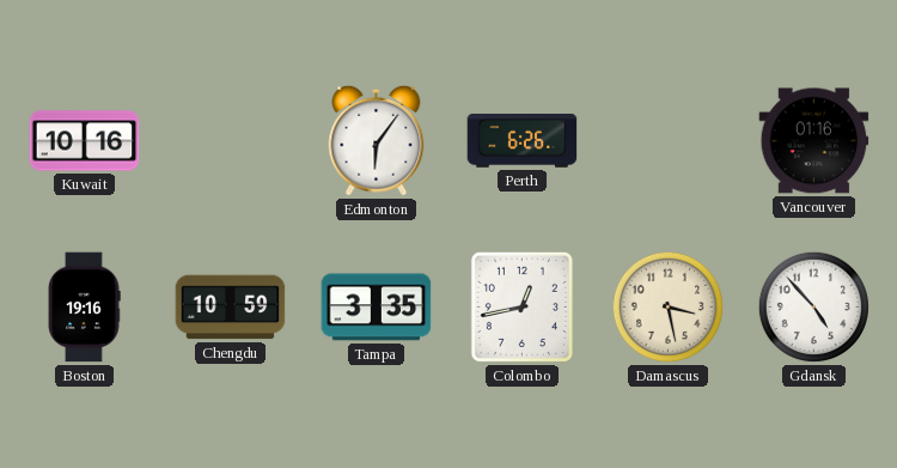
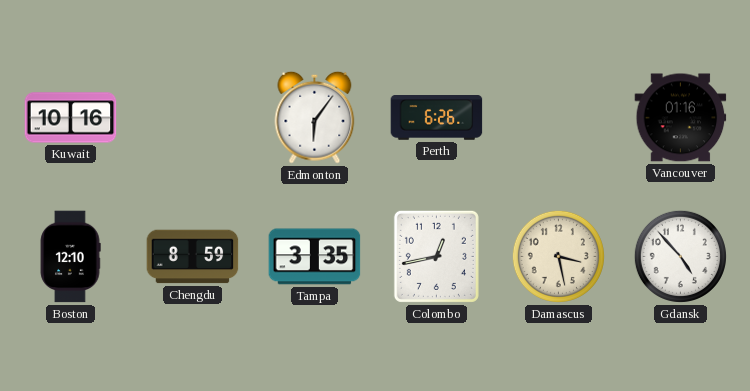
Boston: 19:16 -> 12:10
Chengdu: 10:59 -> 8:59
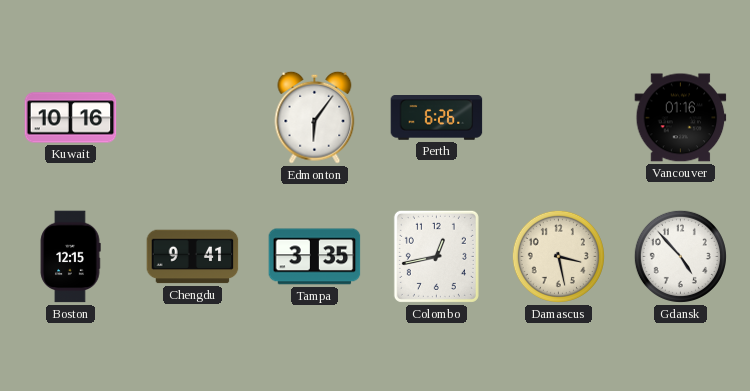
Boston: 12:10 -> 12:15
Chengdu: 8:59 -> 9:41
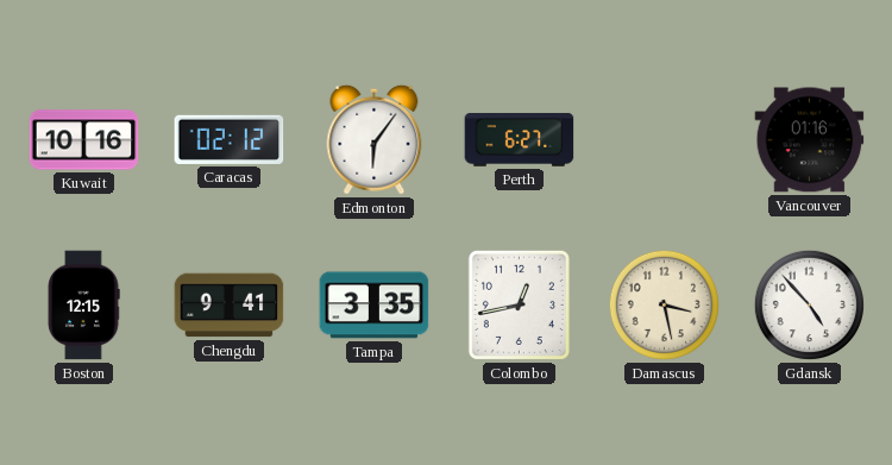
Caracas: none -> 02:12
Perth: 6:26 -> 6:27
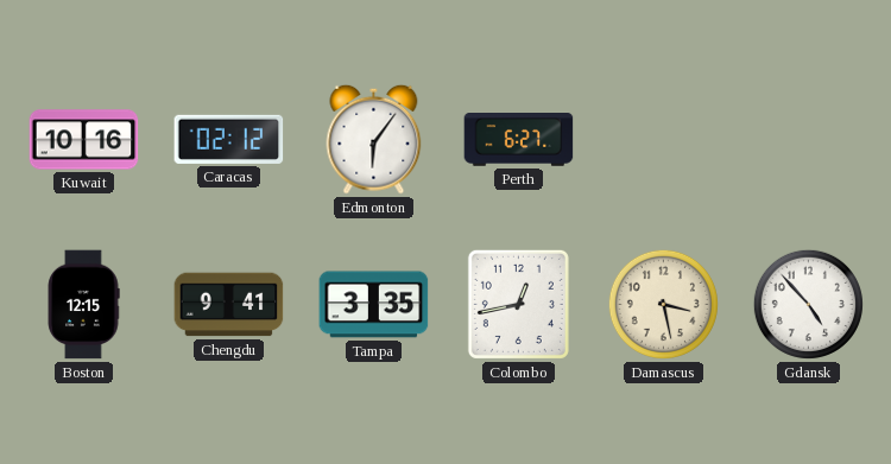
Vancouver: 01:16 -> none
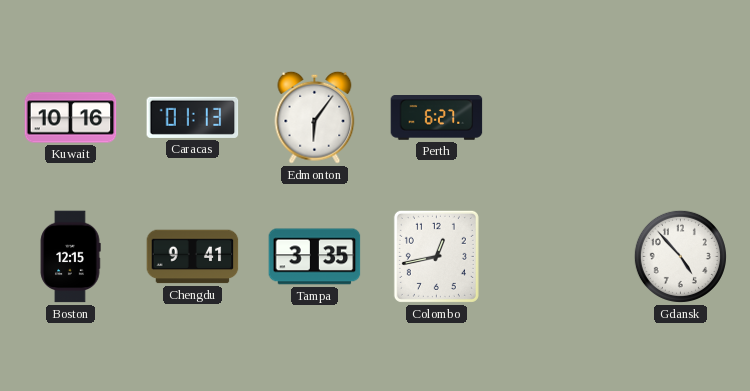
Caracas: 02:12 -> 01:13
Damascus: 3:28 -> none
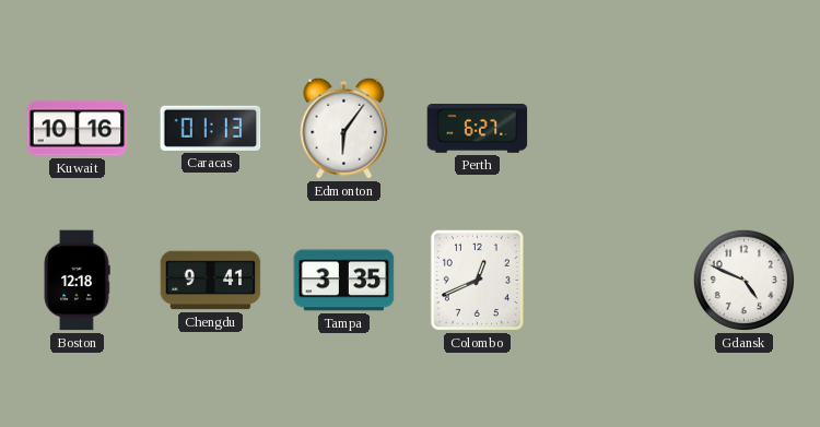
Boston: 12:15 -> 12:18
Colombo: 12:43 -> 12:41
Gdansk: 4:53 -> 4:49
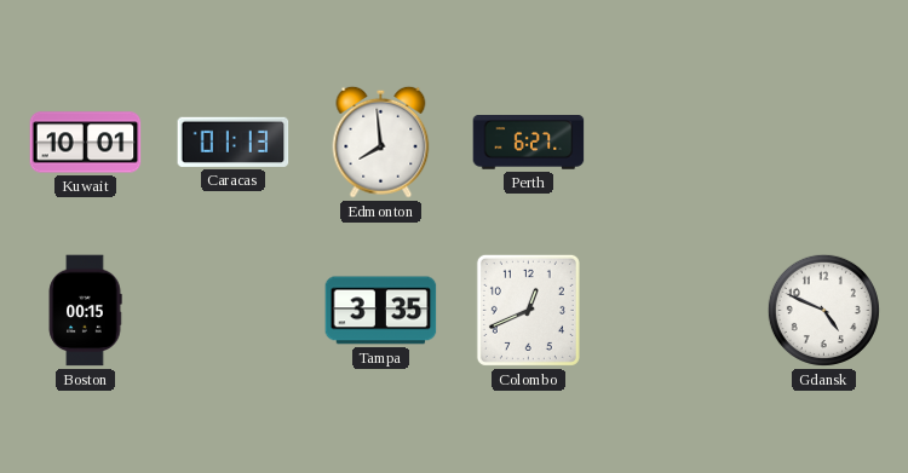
Kuwait: 10:16 -> 10:01
Edmonton: 6:06 -> 7:59
Boston: 12:18 -> 00:15
Chengdu: 9:41 -> none
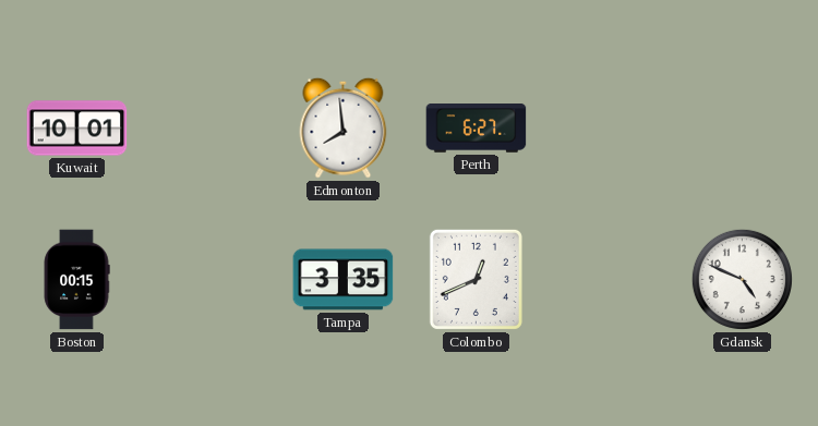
Caracas: 01:13 -> none
